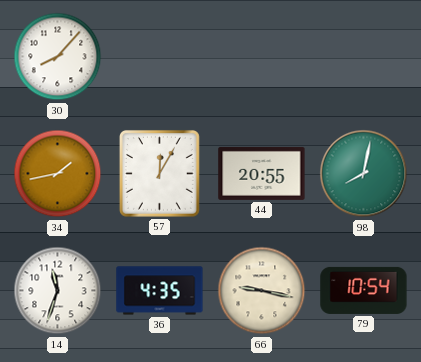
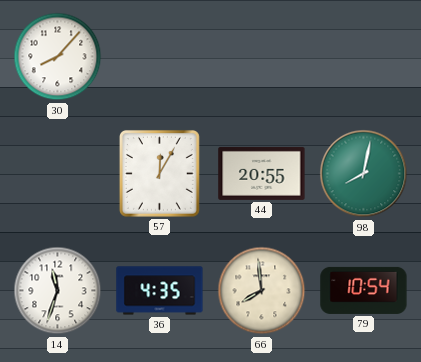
34: 1:43 -> none
66: 9:17 -> 7:59
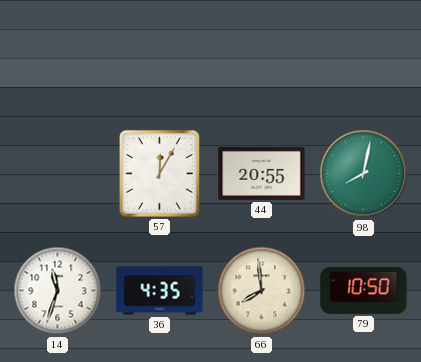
30: 8:07 -> none
79: 10:54 -> 10:50
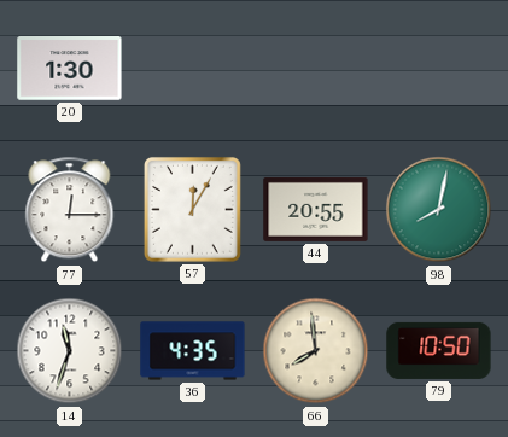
20: none -> 1:30
77: none -> 12:15
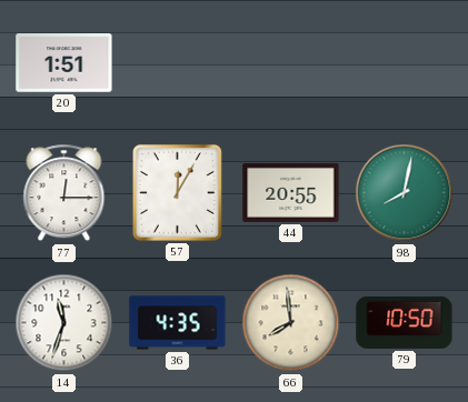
20: 1:30 -> 1:51
